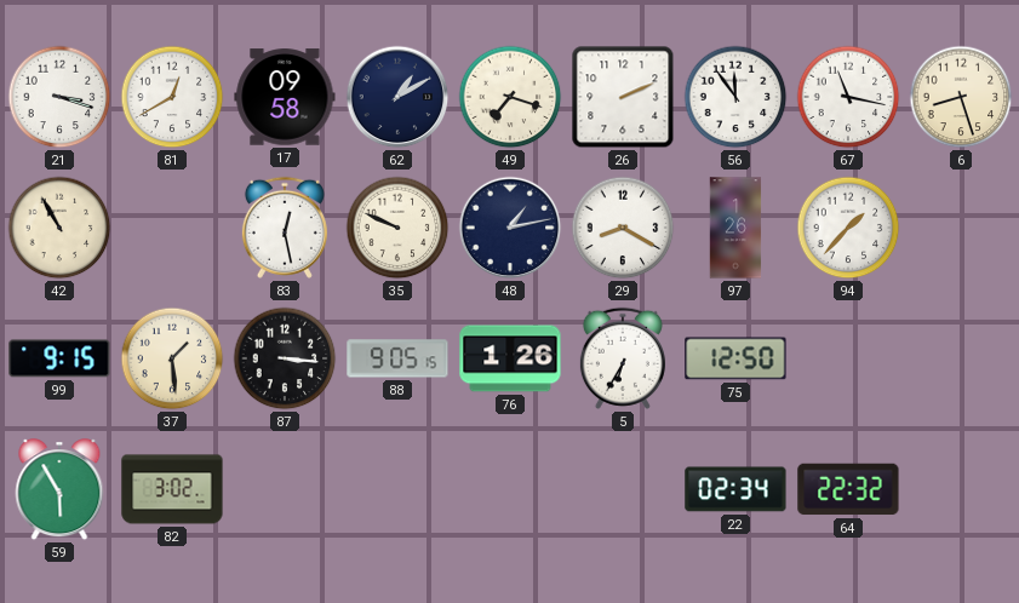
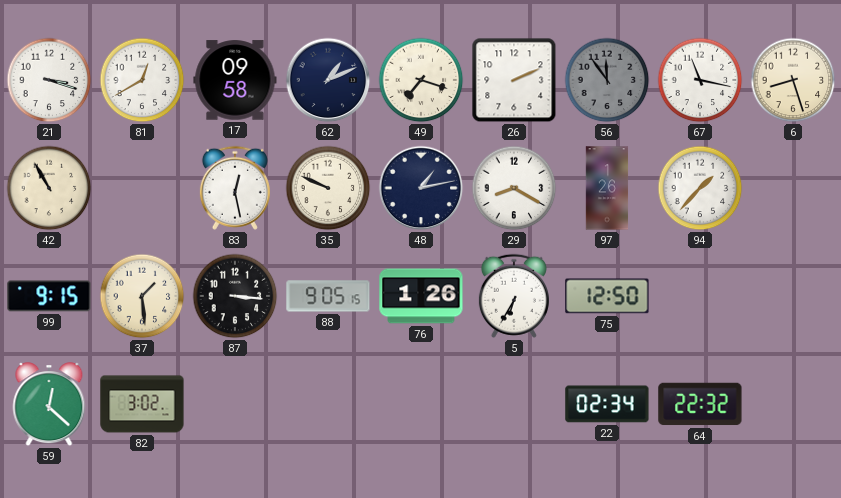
62: 1:10 -> 1:11
56 dial: white -> grey
59: 5:55 -> 12:22
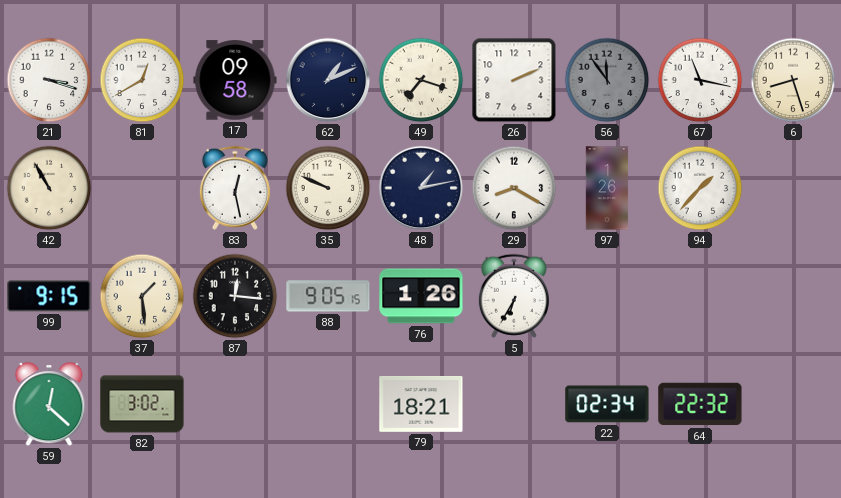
87: 3:16 -> 12:16
75: 12:50 -> none
79: none -> 18:21
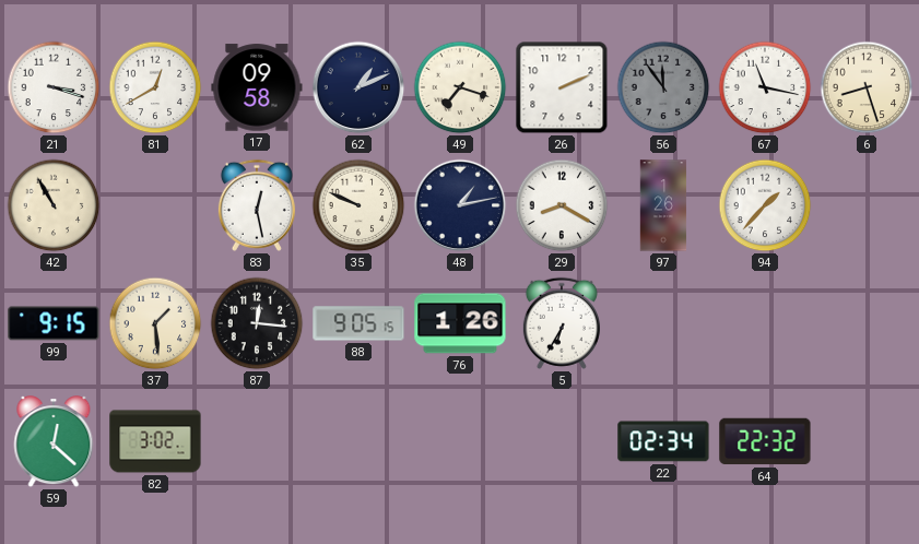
79: 18:21 -> none
